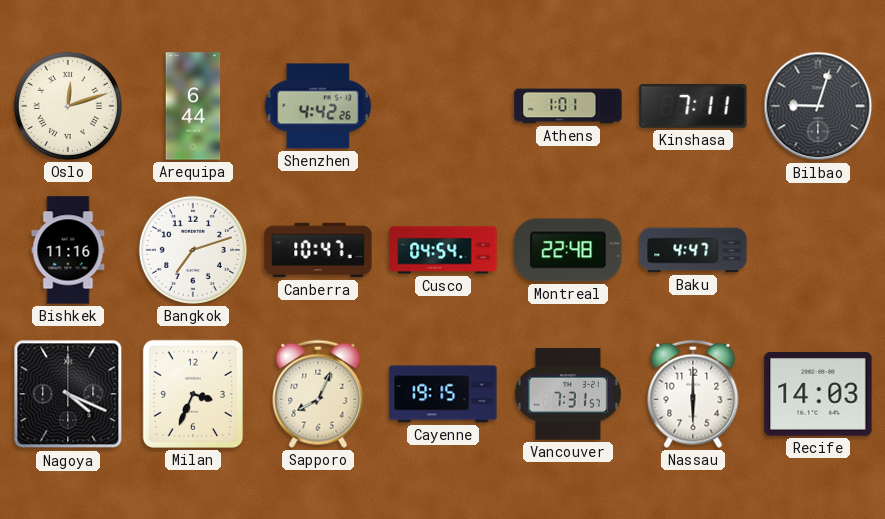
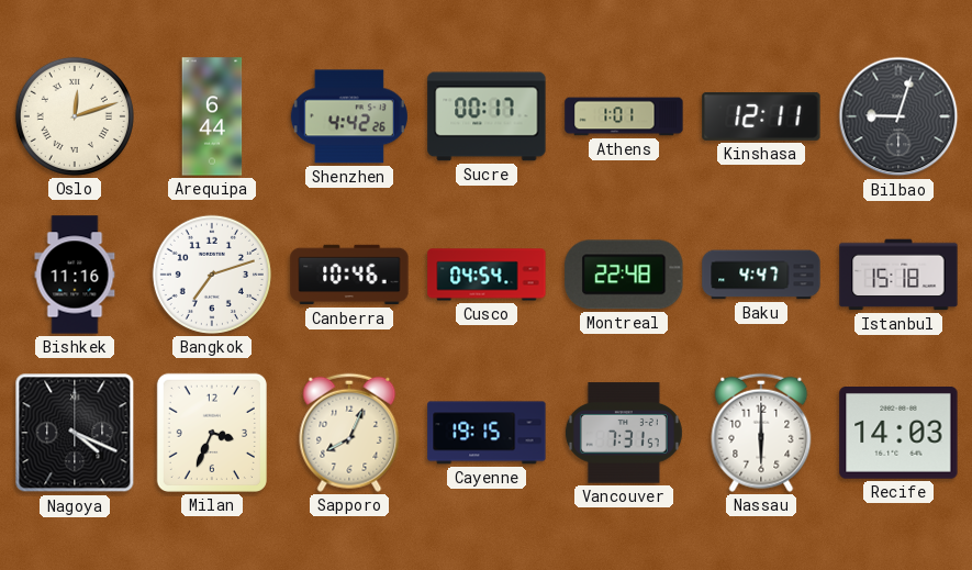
Sucre: none -> 00:17
Kinshasa: 7:11 -> 12:11
Canberra: 10:47 -> 10:46
Istanbul: none -> 15:18
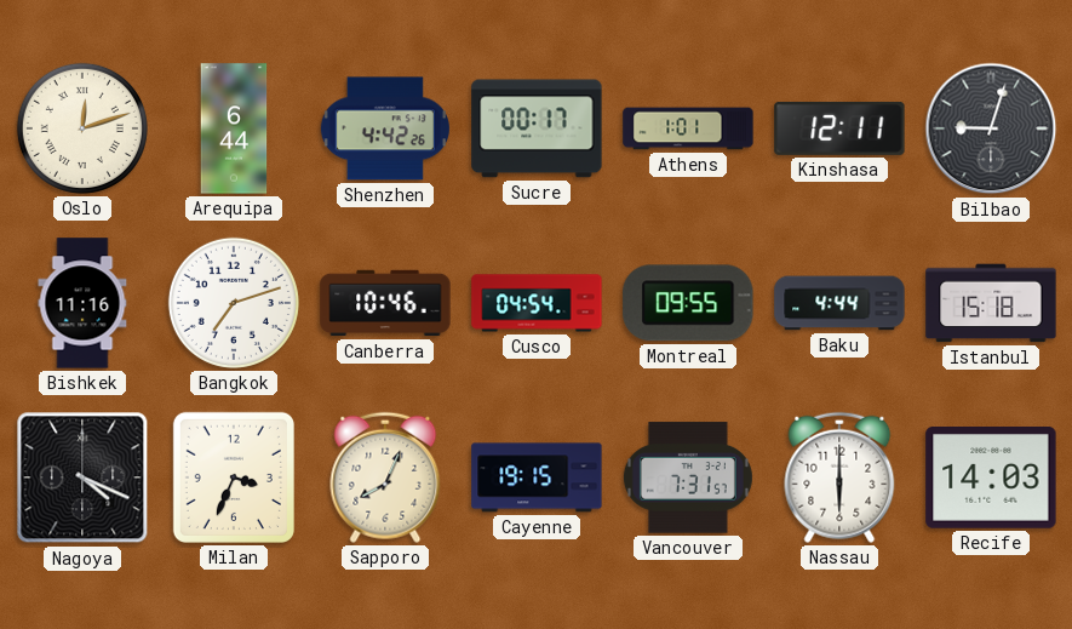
Montreal: 22:48 -> 09:55
Baku: 4:47 -> 4:44
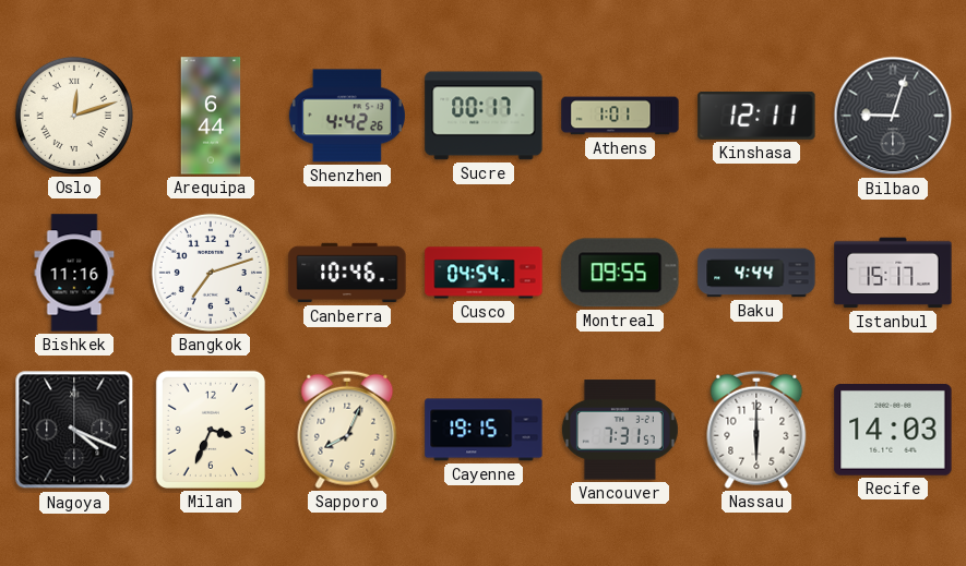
Istanbul: 15:18 -> 15:17
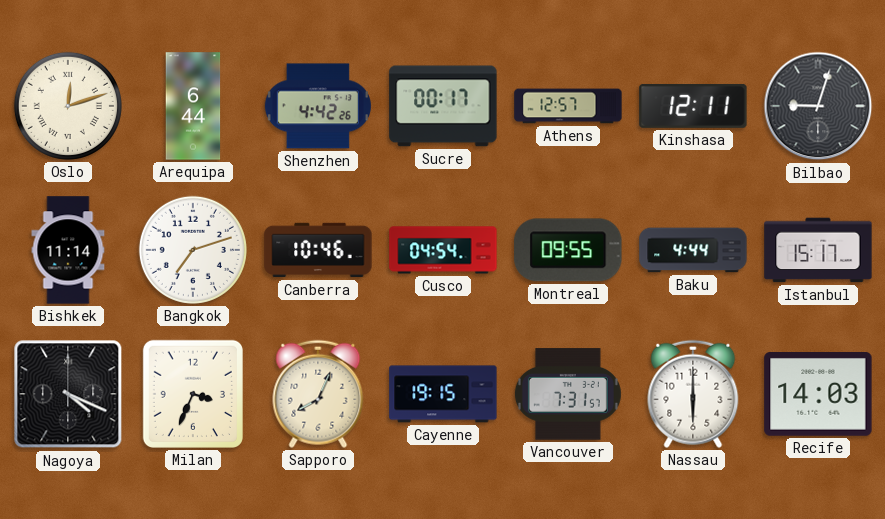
Athens: 1:01 -> 12:57
Bishkek: 11:16 -> 11:14
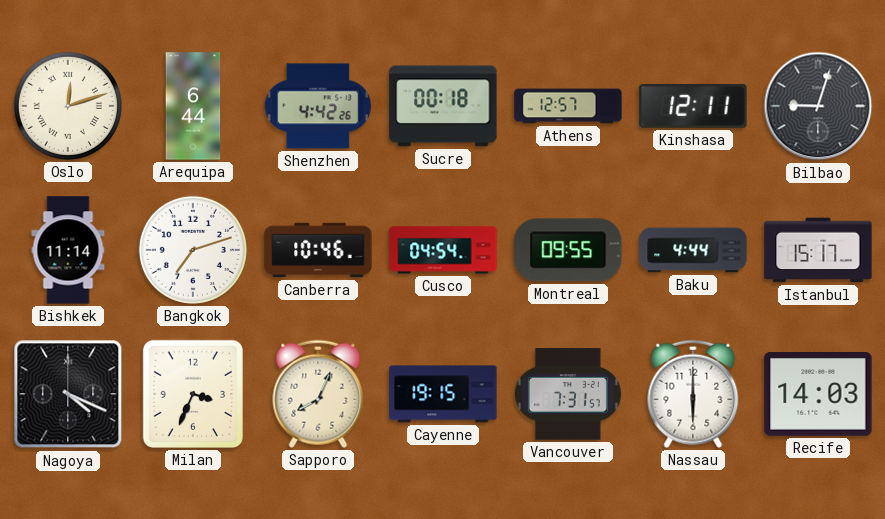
Sucre: 00:17 -> 00:18
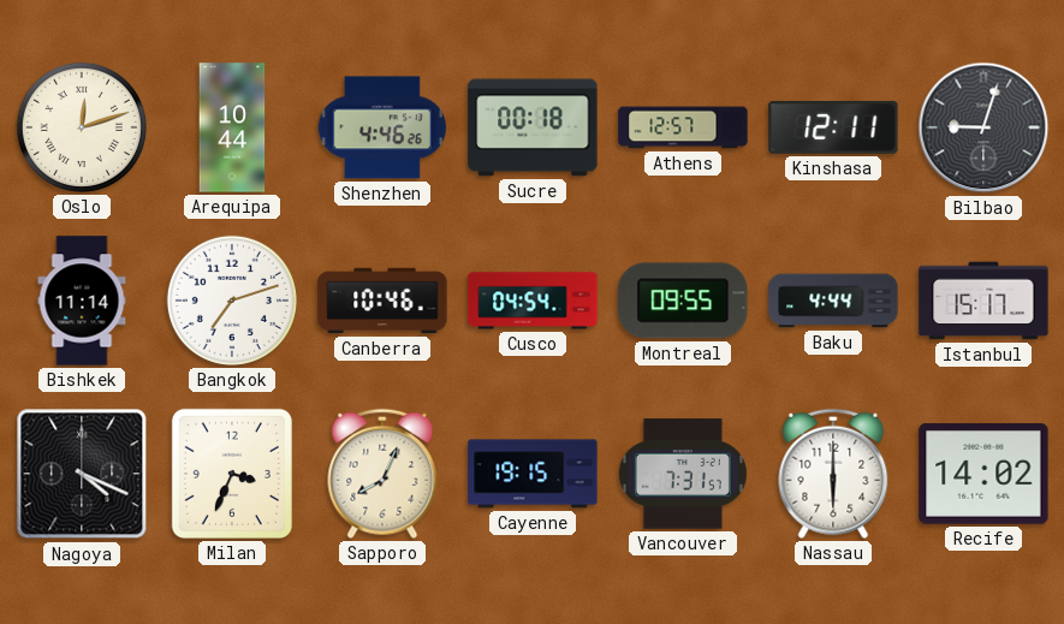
Arequipa: 6:44 -> 10:44
Shenzhen: 4:42 -> 4:46
Recife: 14:03 -> 14:02
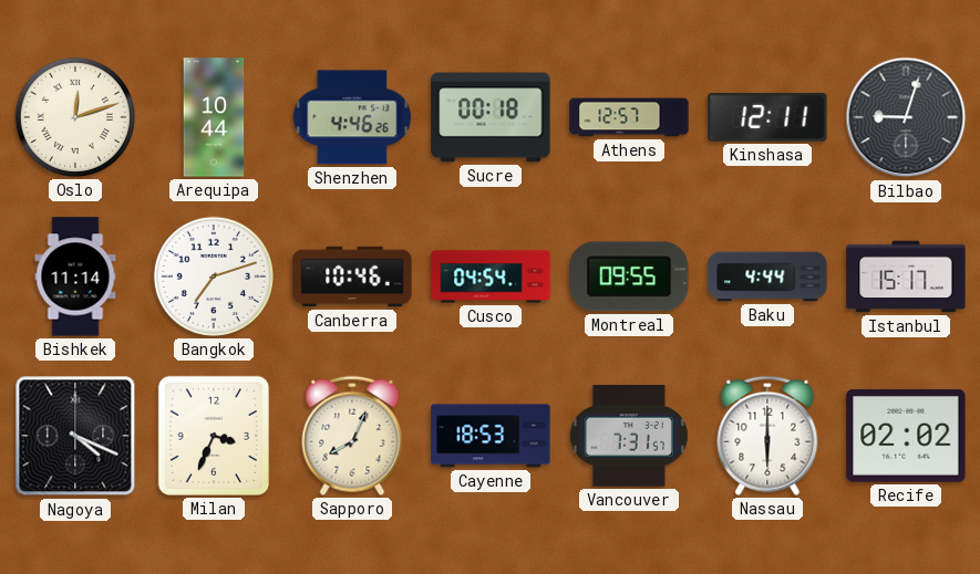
Cayenne: 19:15 -> 18:53
Recife: 14:02 -> 02:02
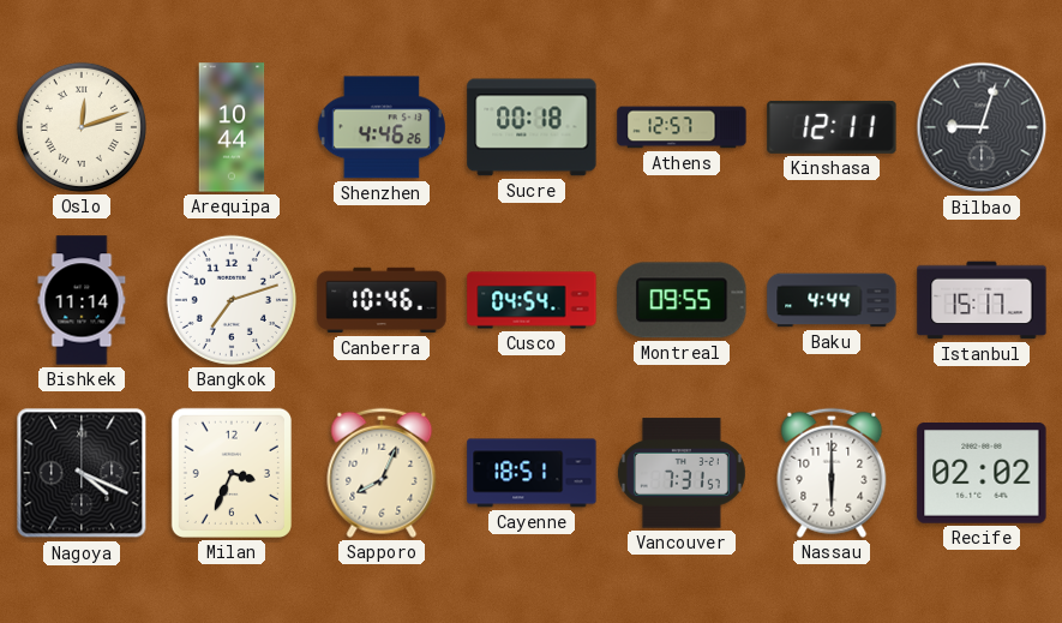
Cayenne: 18:53 -> 18:51
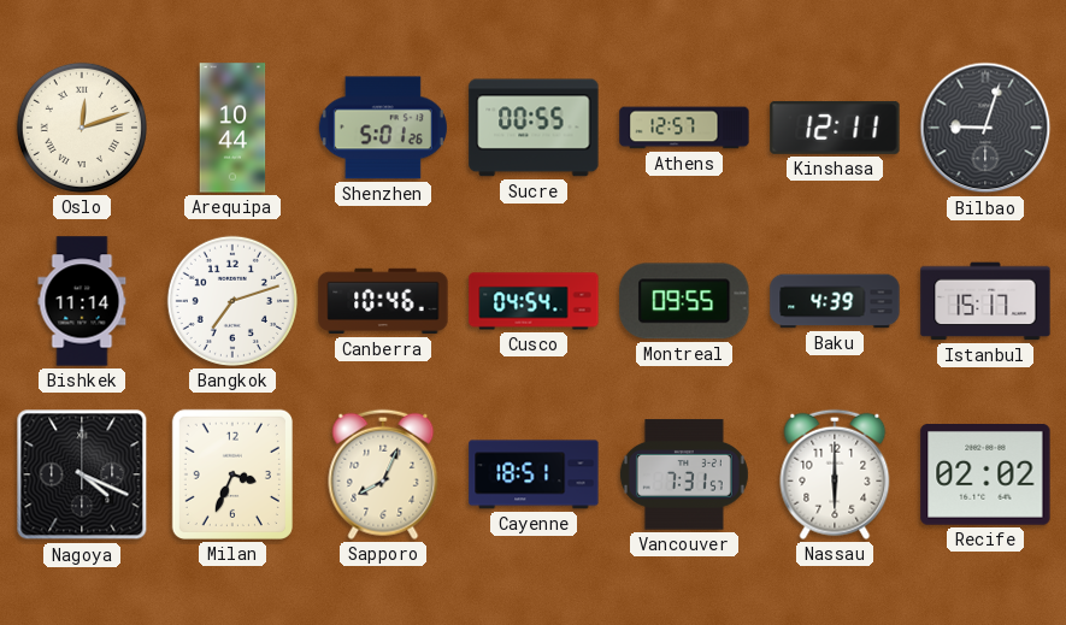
Shenzhen: 4:46 -> 5:01
Sucre: 00:18 -> 00:55
Baku: 4:44 -> 4:39
